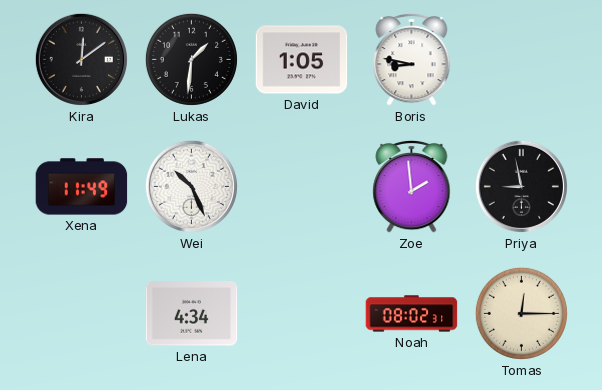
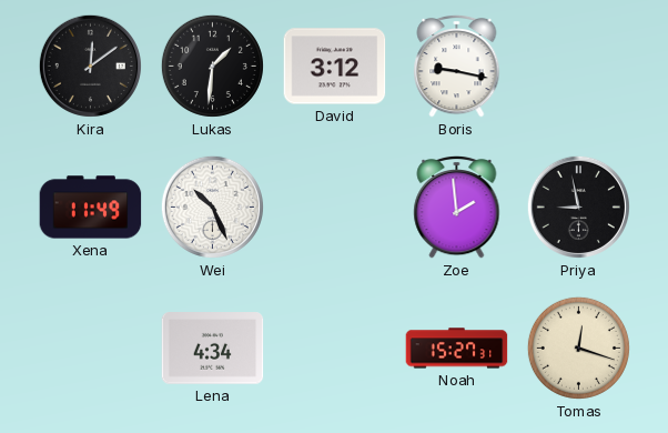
David: 1:05 -> 3:12
Boris: 8:47 -> 9:17
Noah: 08:02 -> 15:27
Tomas: 12:15 -> 12:18
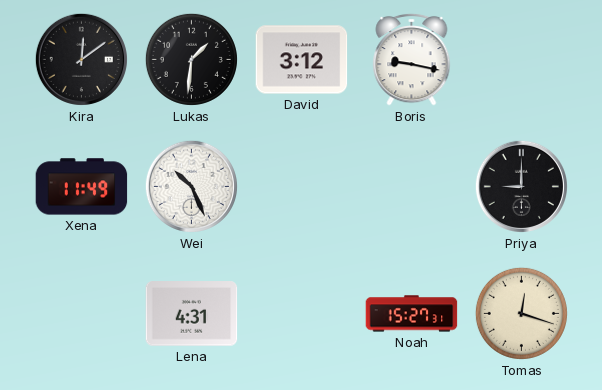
Zoe: 1:59 -> none
Priya: 8:58 -> 9:00
Lena: 4:34 -> 4:31
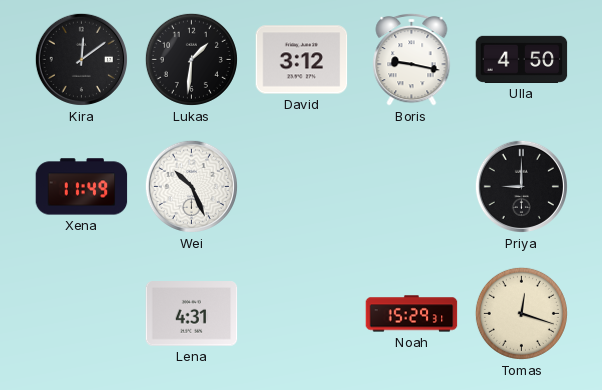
Ulla: none -> 4:50
Noah: 15:27 -> 15:29
